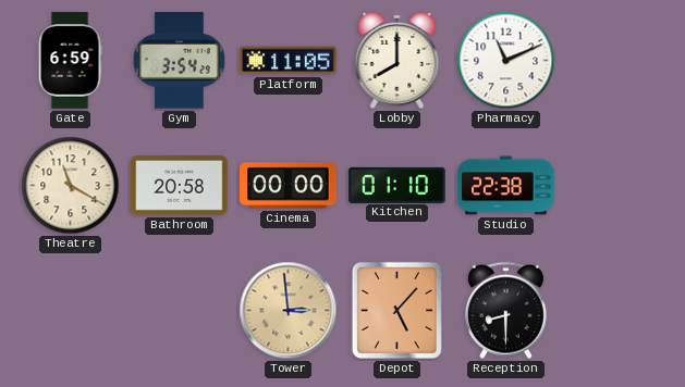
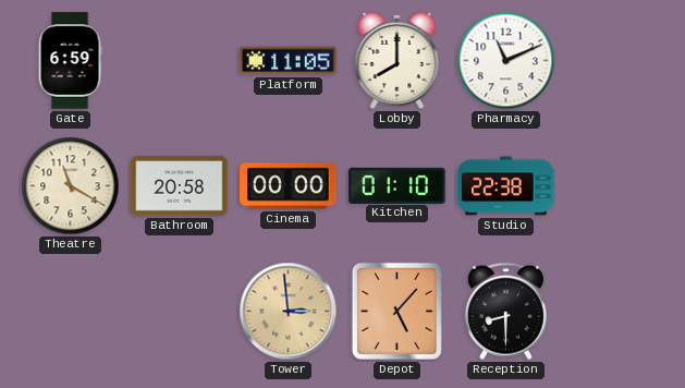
Gym: 3:54 -> none
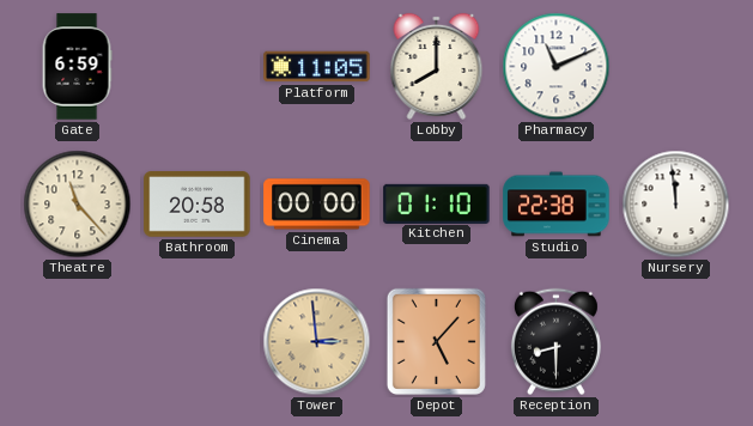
Theatre: 11:20 -> 11:23
Nursery: none -> 11:59
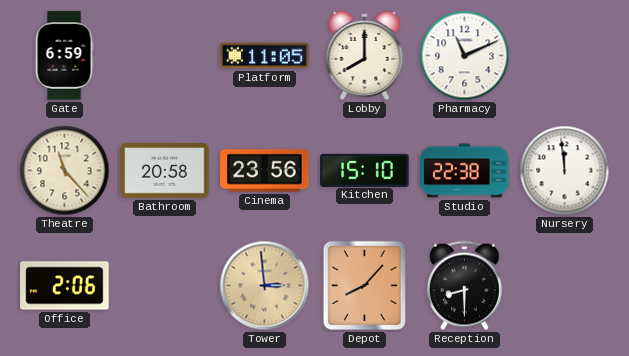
Cinema: 00:00 -> 23:56
Kitchen: 01:10 -> 15:10
Office: none -> 2:06
Depot: 5:07 -> 8:07
